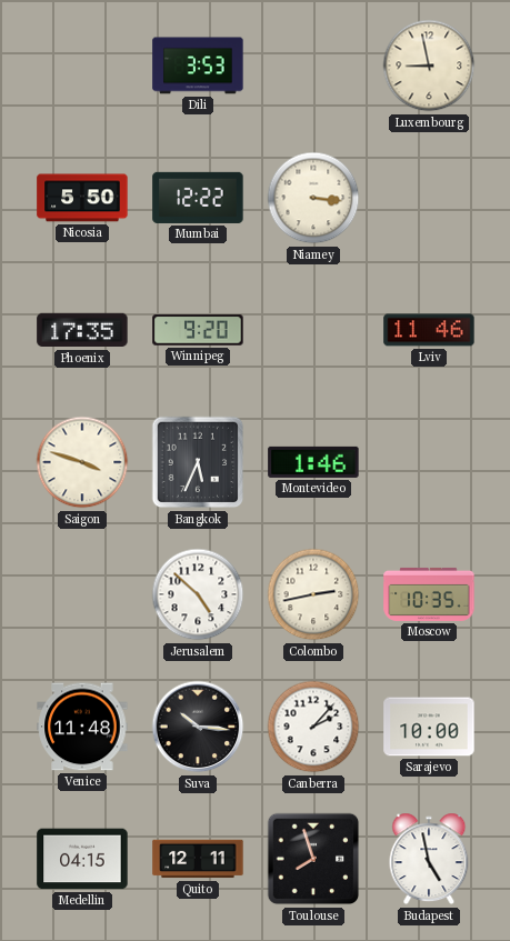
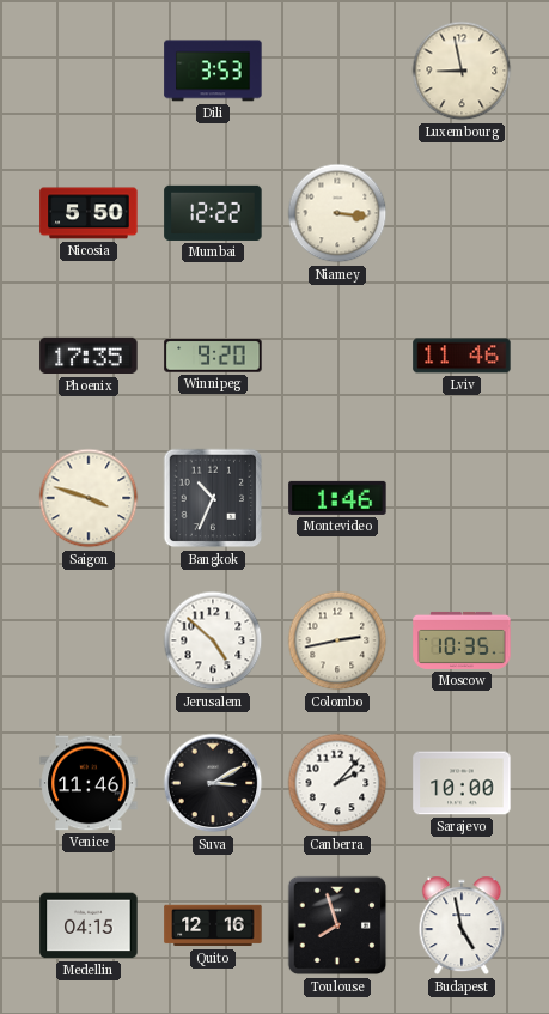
Bangkok: 5:34 -> 10:34
Venice: 11:48 -> 11:46
Suva: 10:16 -> 3:10
Quito: 12:11 -> 12:16
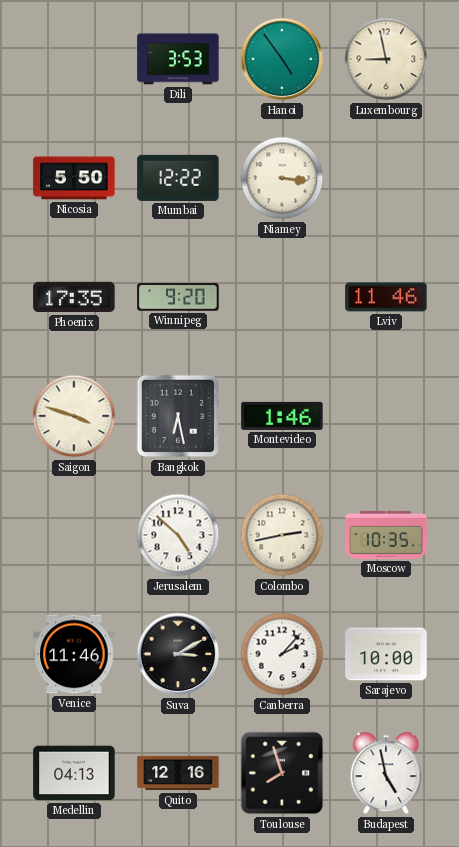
Hanoi: none -> 4:54
Bangkok: 10:34 -> 6:28
Medellin: 04:15 -> 04:13
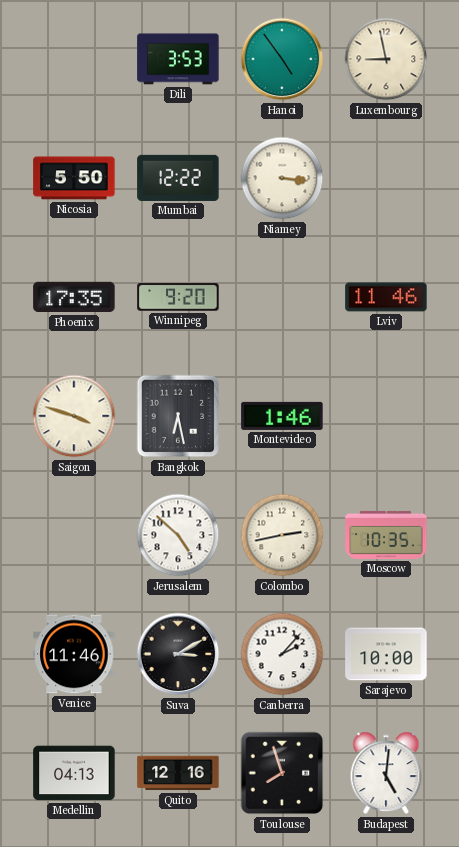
Budapest: 4:58 -> 5:01
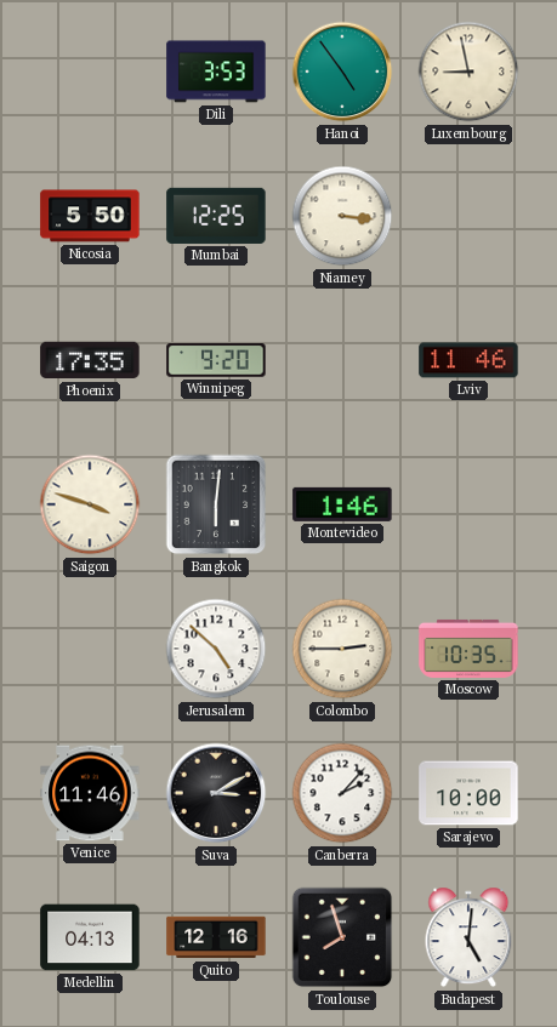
Mumbai: 12:22 -> 12:25
Bangkok: 6:28 -> 6:01
Colombo: 2:43 -> 2:45
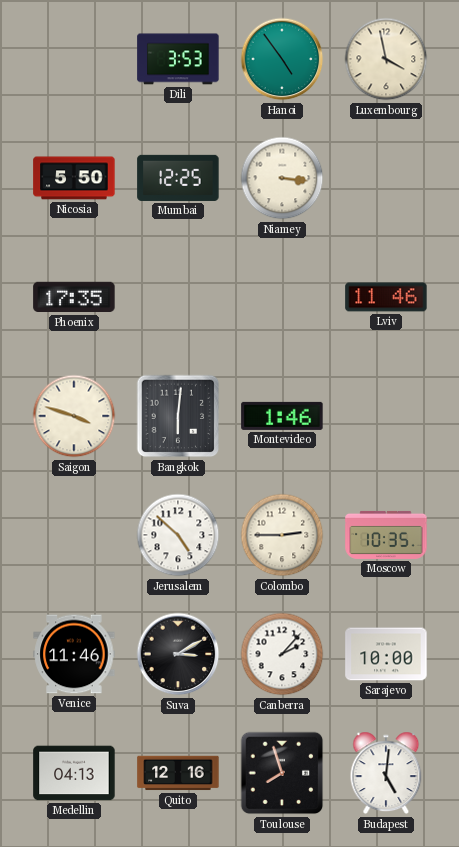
Luxembourg: 8:58 -> 3:58
Winnipeg: 9:20 -> none
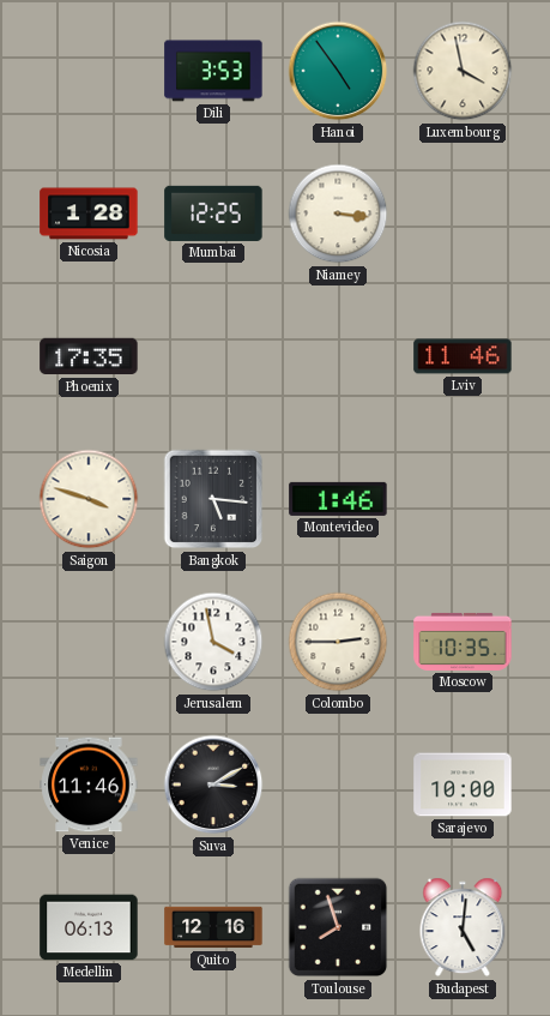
Nicosia: 5:50 -> 1:28
Bangkok: 6:01 -> 5:16
Jerusalem: 4:52 -> 3:58
Canberra: 2:07 -> none
Medellin: 04:13 -> 06:13
